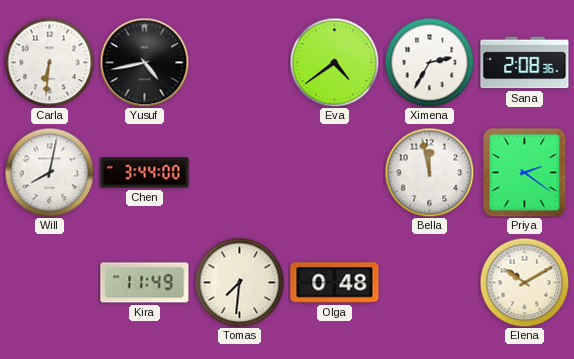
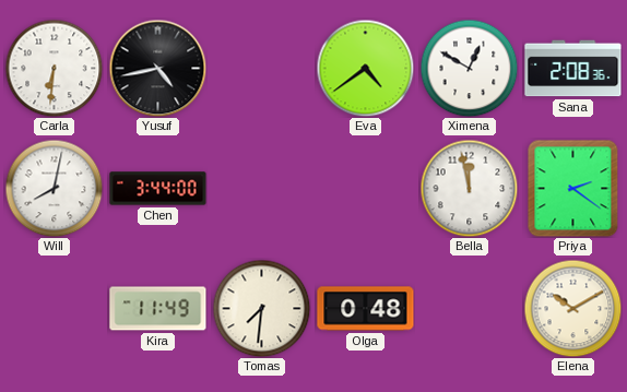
Ximena: 2:35 -> 12:50
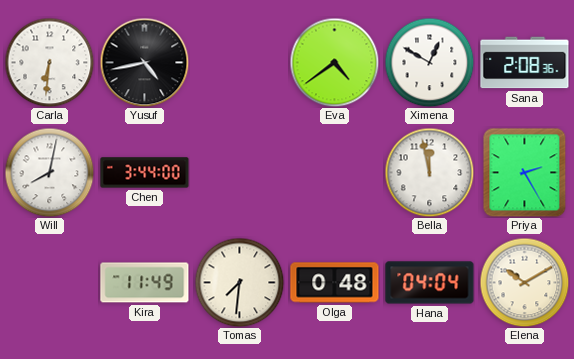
Priya: 2:21 -> 2:25
Hana: none -> 04:04
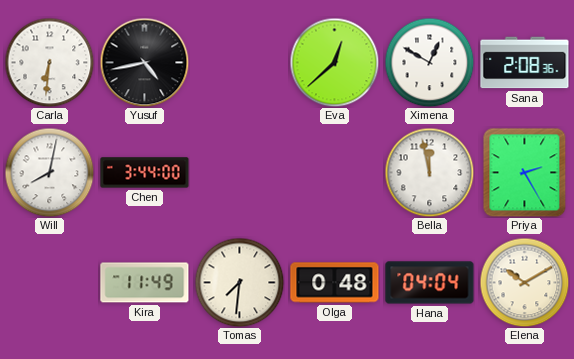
Eva: 4:39 -> 12:38
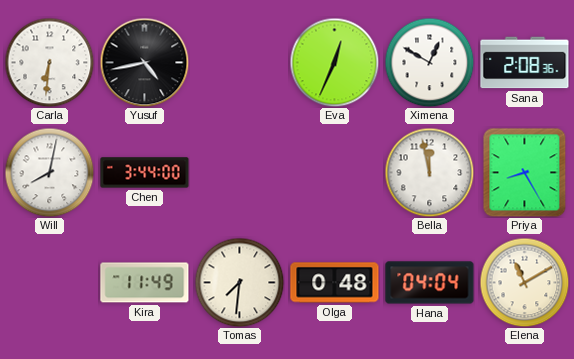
Eva: 12:38 -> 12:34
Priya: 2:25 -> 8:25
Elena: 10:10 -> 11:10
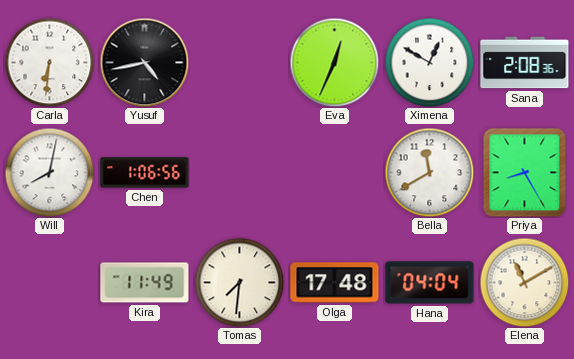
Chen: 3:44 -> 1:06
Bella: 11:58 -> 11:40
Olga: 0:48 -> 17:48
